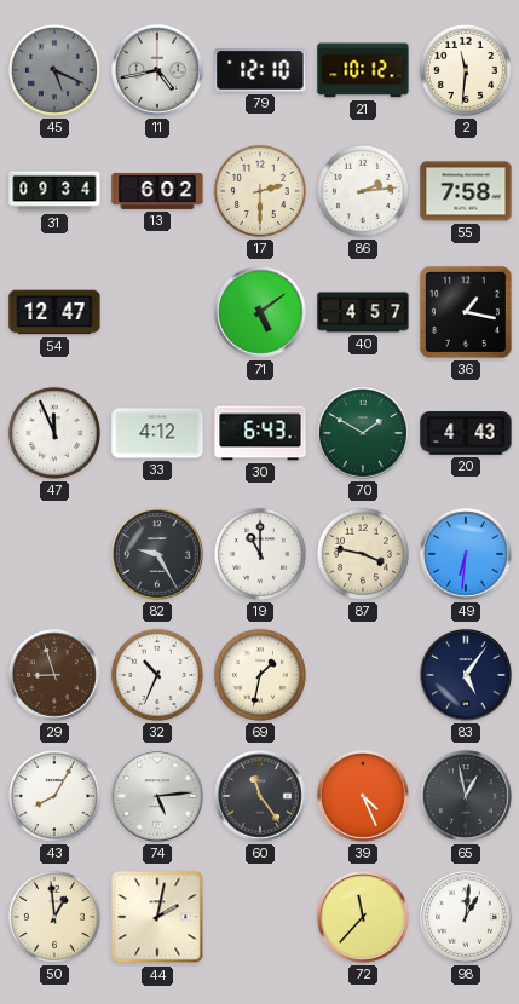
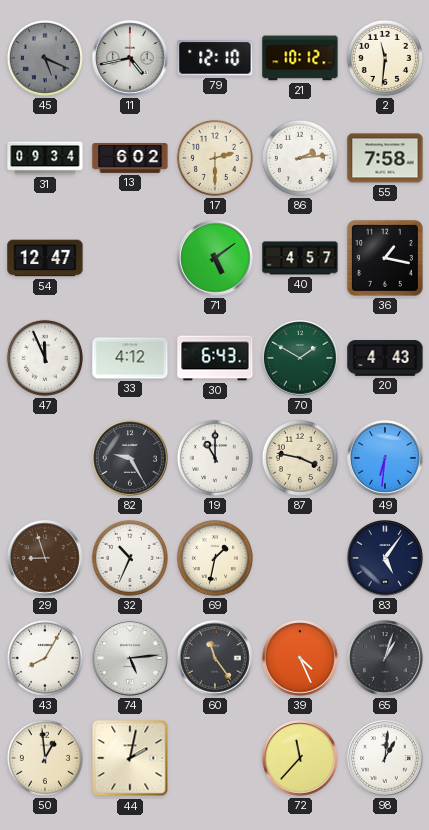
65: 12:58 -> 1:03
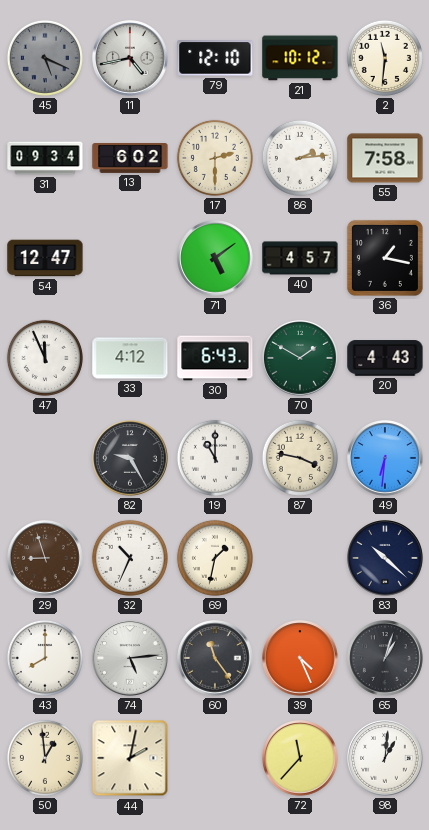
83: 5:06 -> 10:22
43: 8:05 -> 8:00
